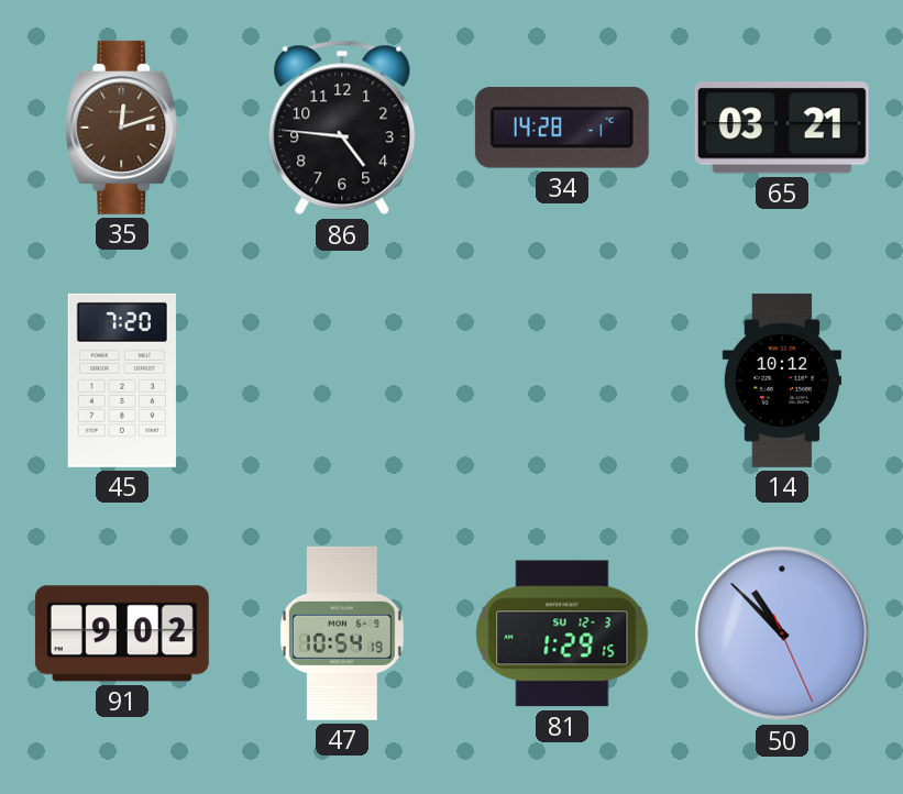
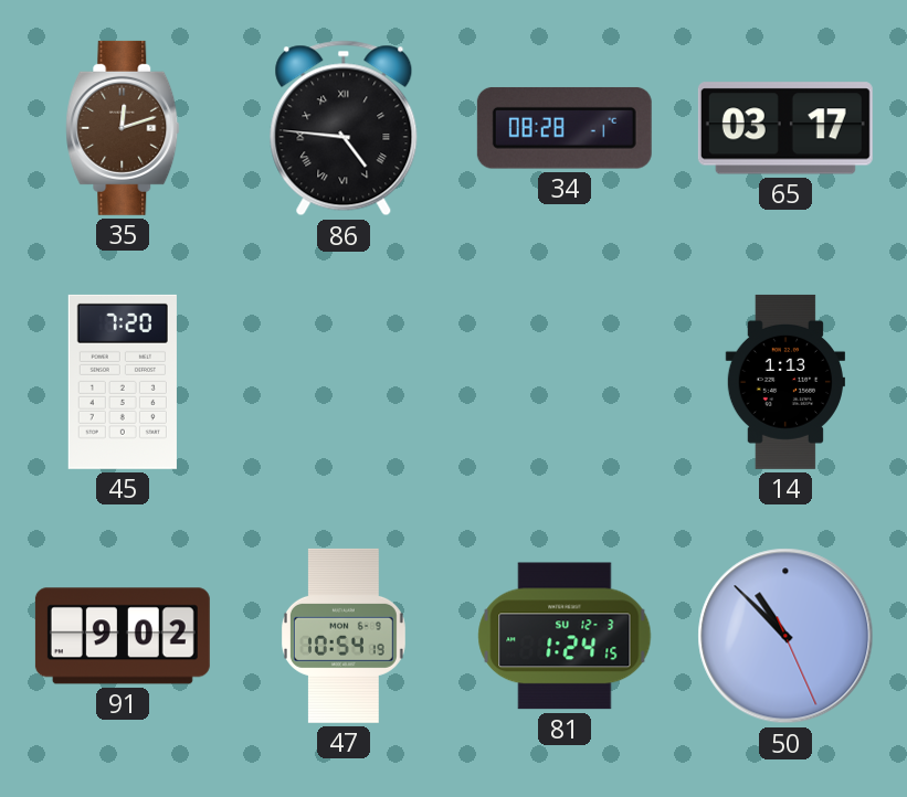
86 numerals: Arabic -> Roman
34: 14:28 -> 08:28
65: 03:21 -> 03:17
14: 10:12 -> 1:13
81: 1:29 -> 1:24
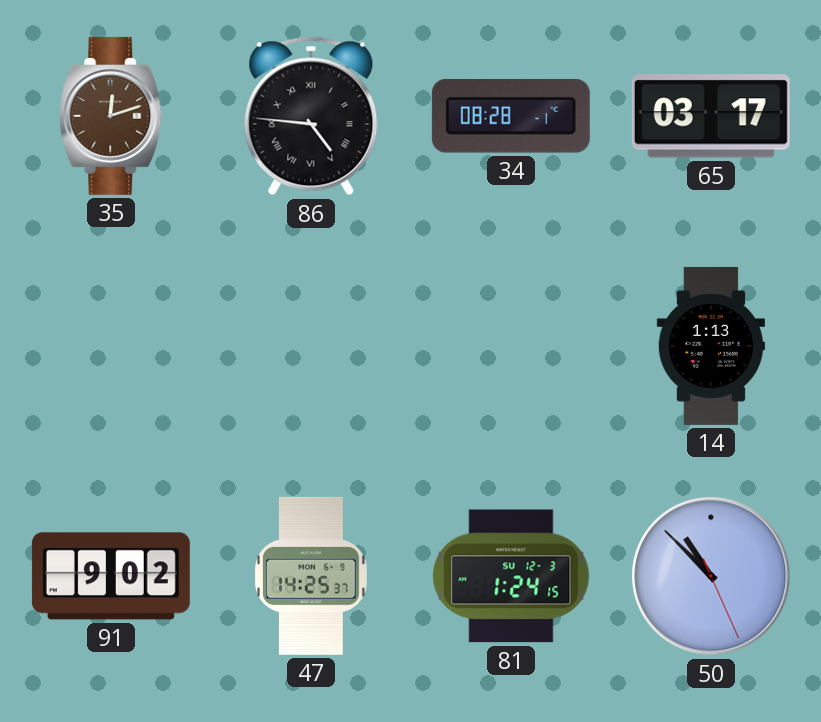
45: 7:20 -> none
47: 10:54 -> 14:25
